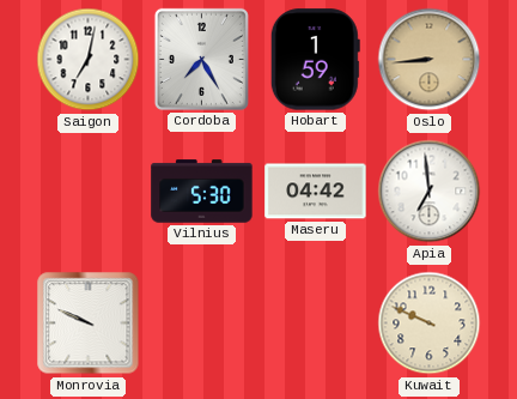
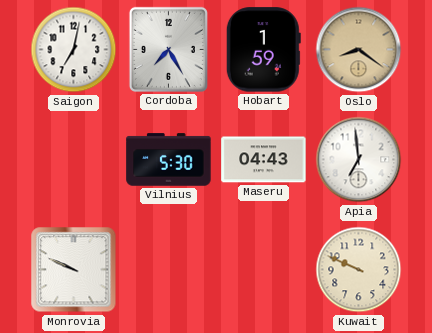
Oslo: 8:44 -> 8:21
Maseru: 04:42 -> 04:43
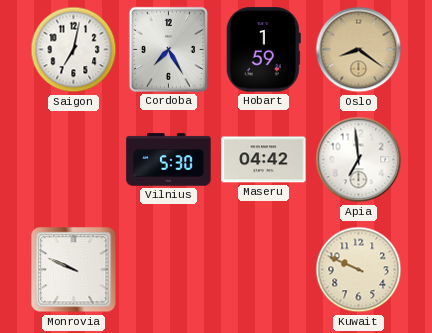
Maseru: 04:43 -> 04:42
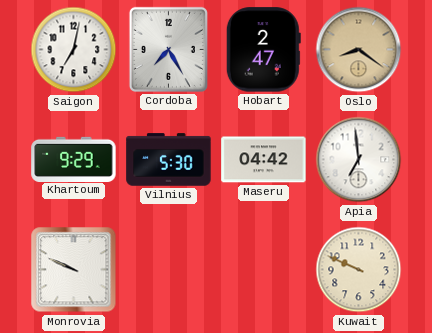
Hobart: 1:59 -> 2:47
Khartoum: none -> 9:29
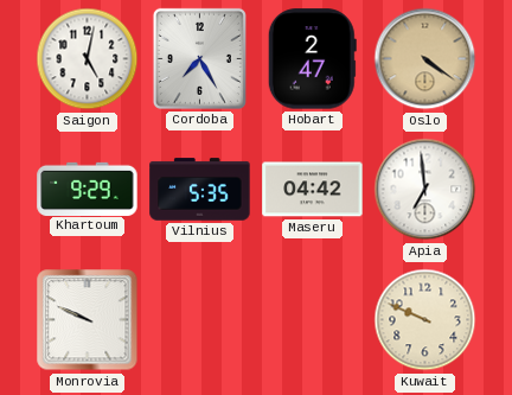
Saigon: 7:02 -> 5:02
Oslo: 8:21 -> 4:21
Vilnius: 5:30 -> 5:35
